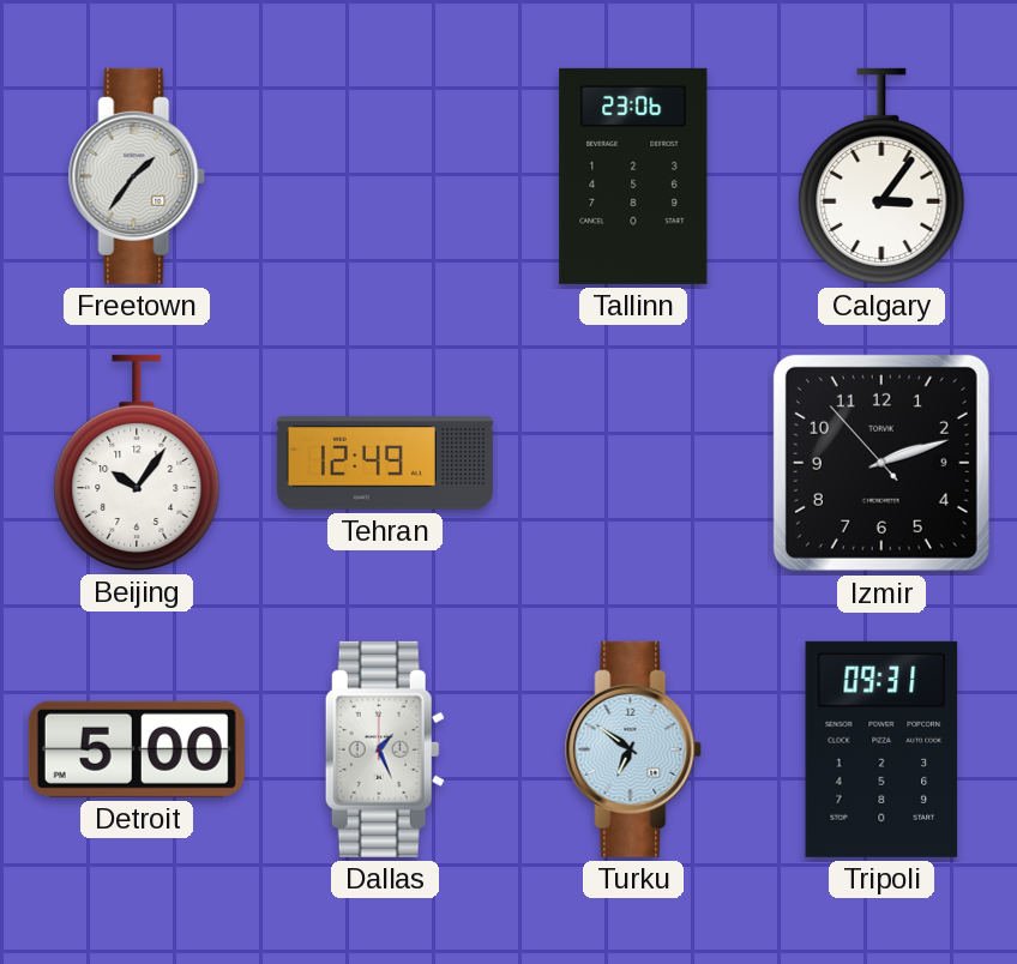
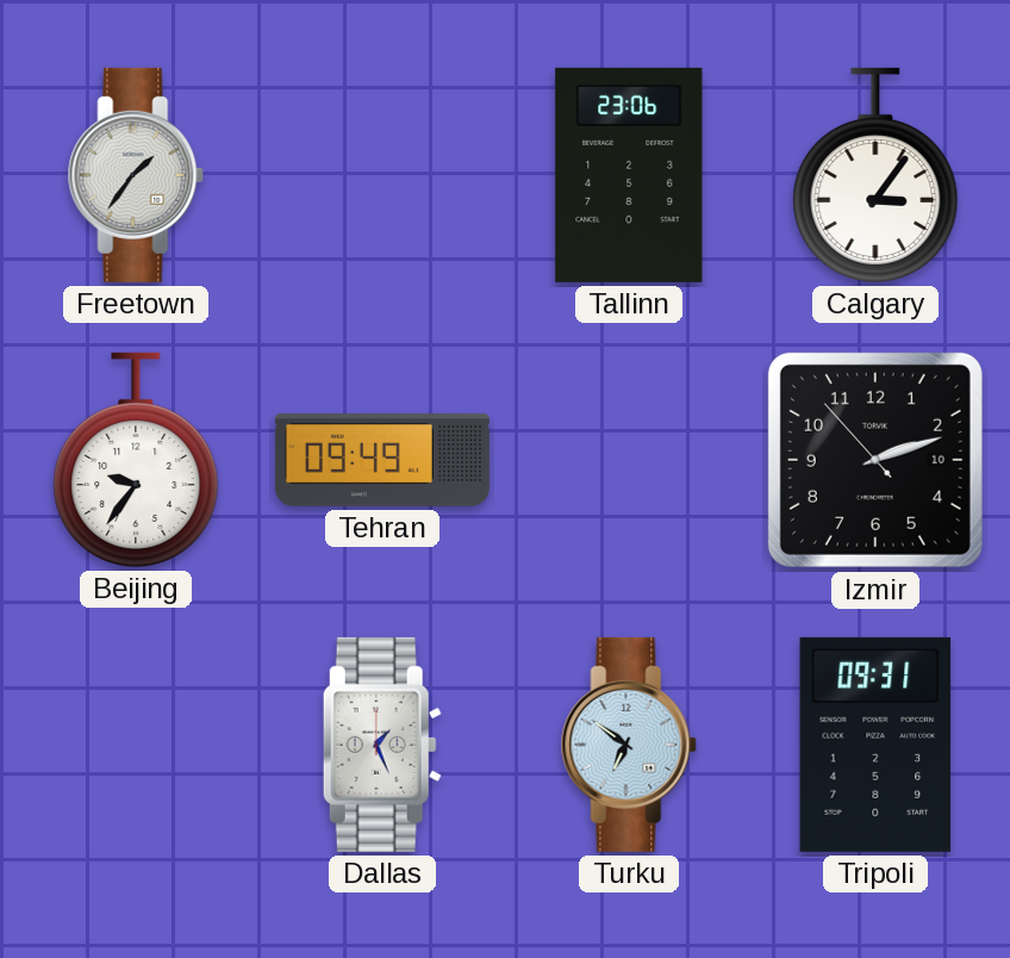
Beijing: 10:06 -> 9:36
Tehran: 12:49 -> 09:49
Izmir date: 9 -> 10
Detroit: 5:00 -> none
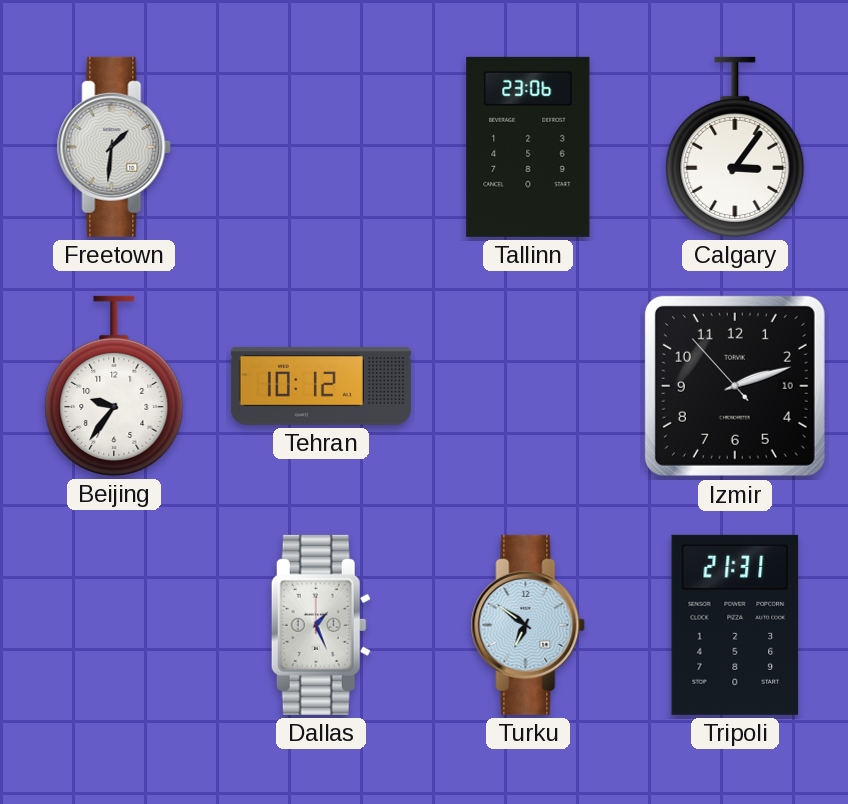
Freetown: 1:36 -> 1:31
Tehran: 09:49 -> 10:12
Tripoli: 09:31 -> 21:31
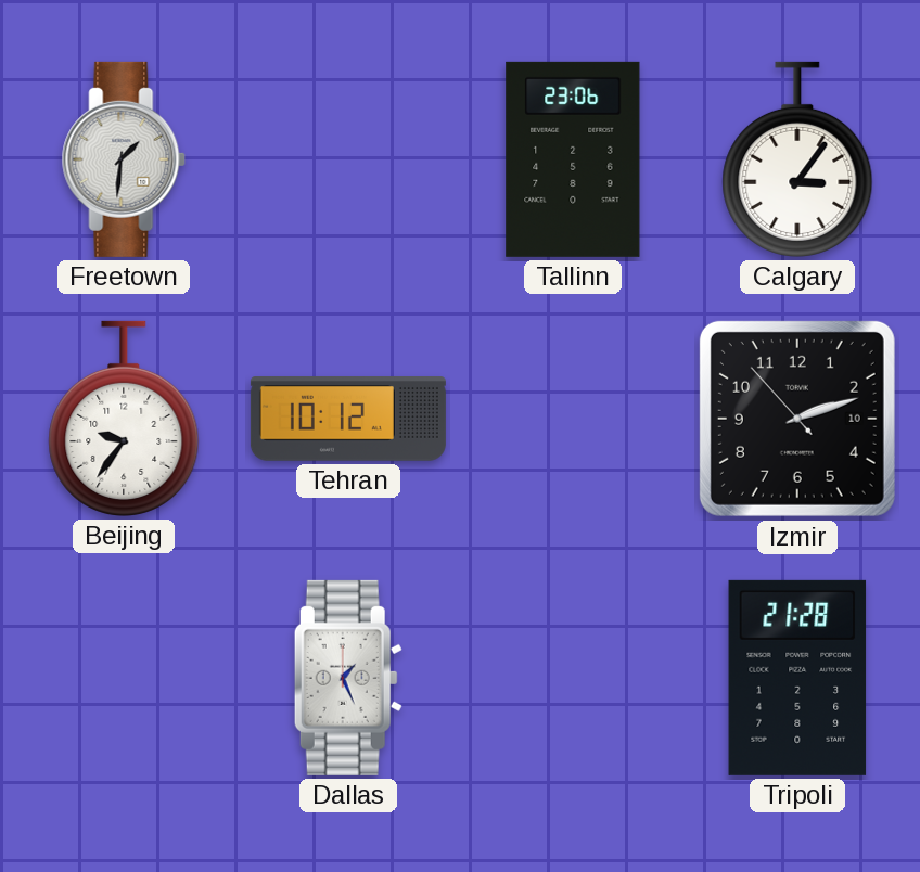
Turku: 6:51 -> none
Tripoli: 21:31 -> 21:28
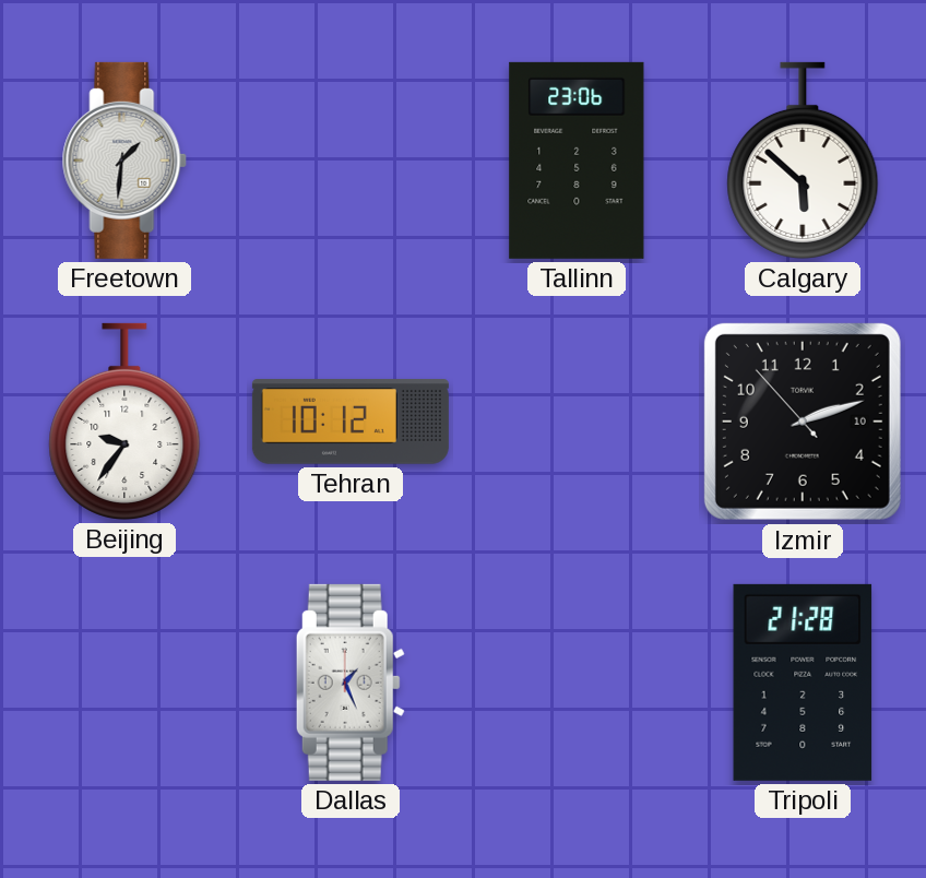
Calgary: 3:06 -> 5:52
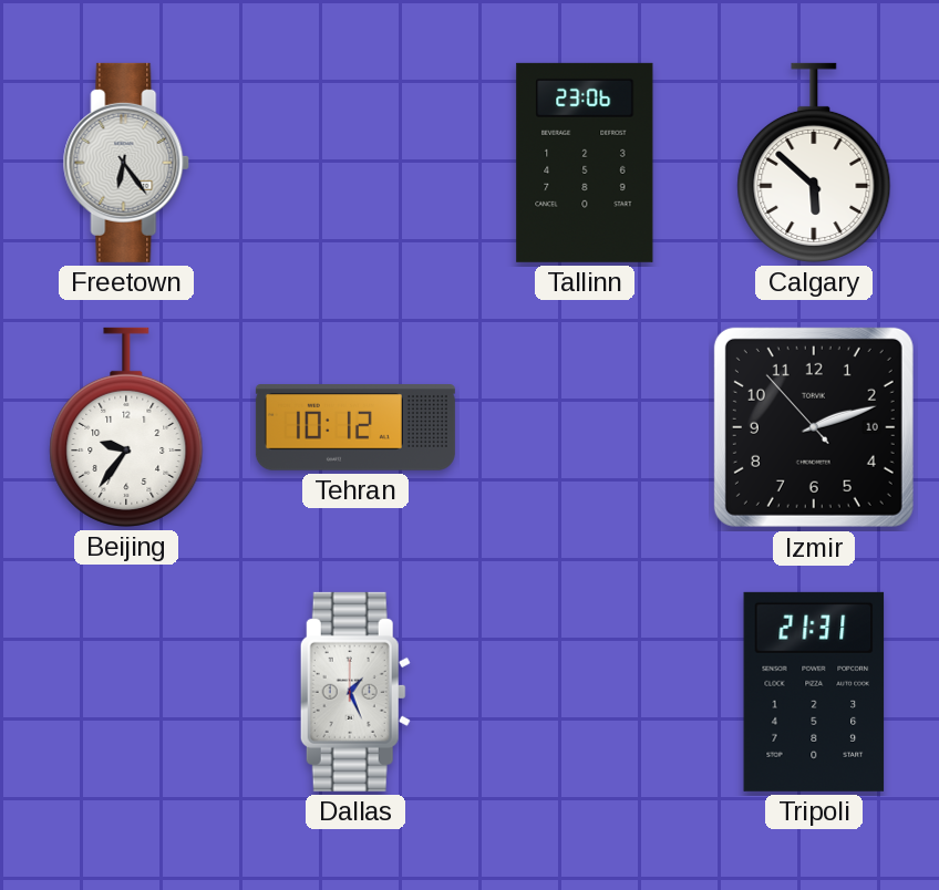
Freetown: 1:31 -> 6:24
Tripoli: 21:28 -> 21:31
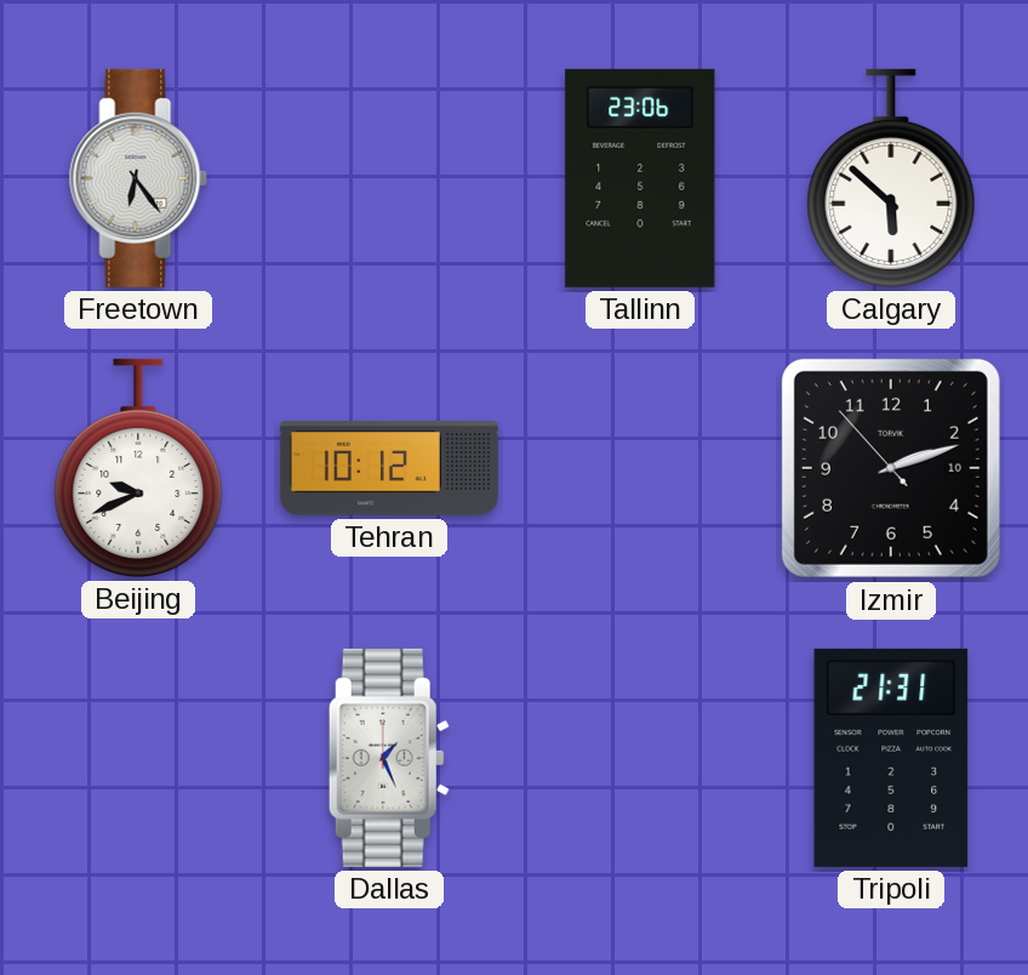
Beijing: 9:36 -> 9:41
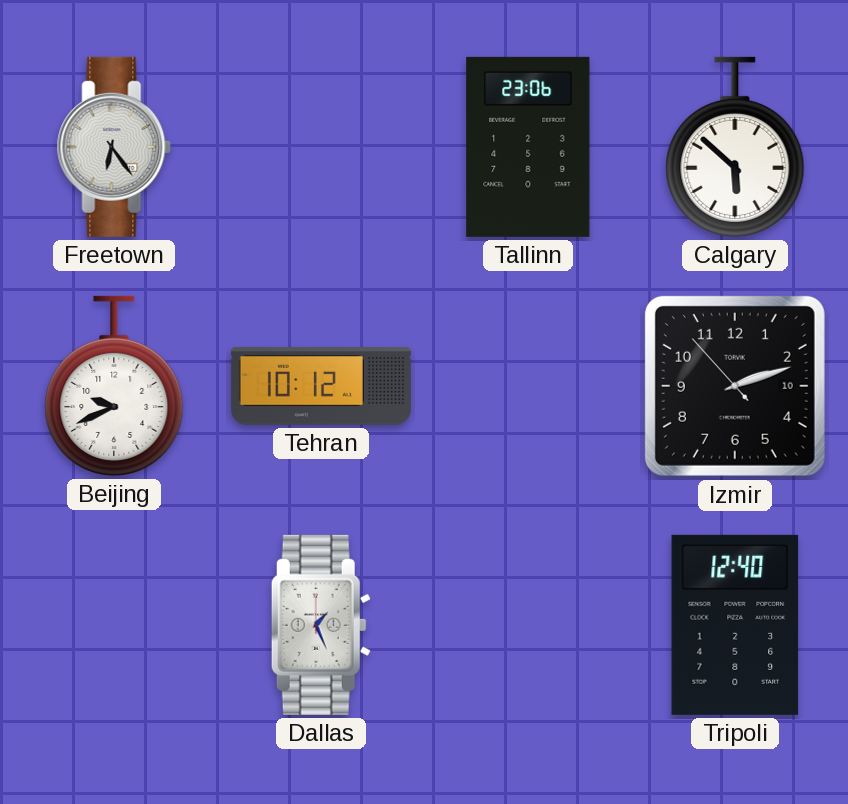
Tripoli: 21:31 -> 12:40
